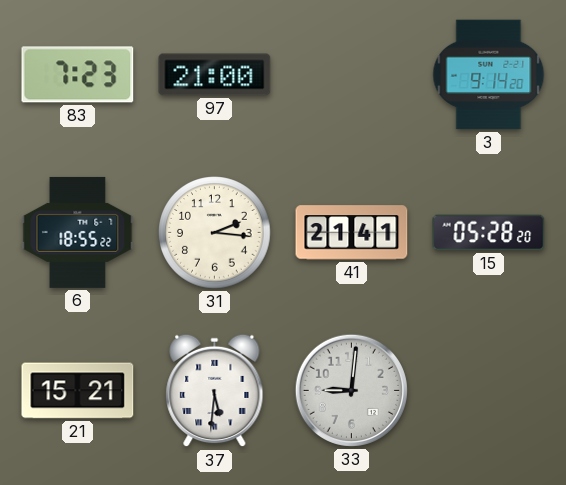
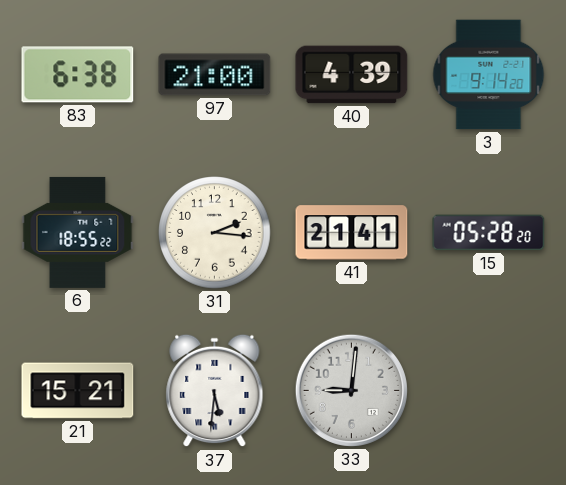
83: 7:23 -> 6:38
40: none -> 4:39
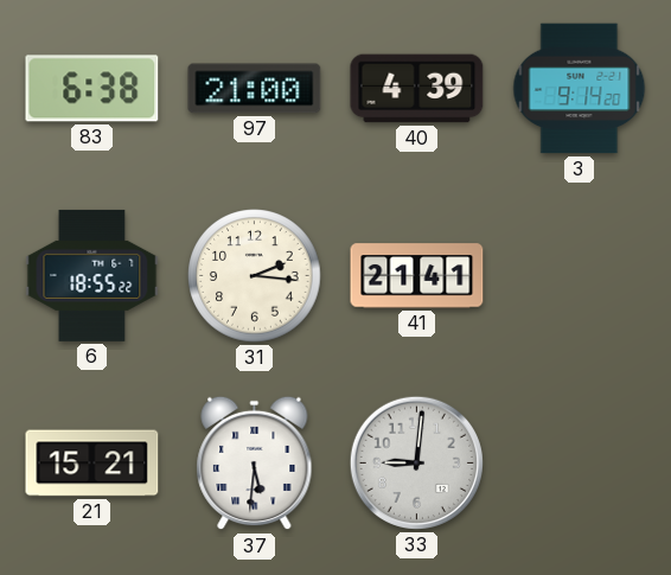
15: 05:28 -> none
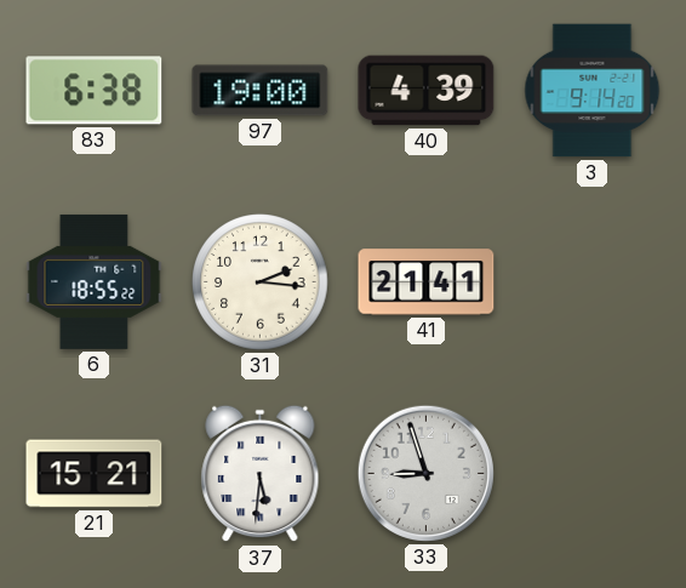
97: 21:00 -> 19:00
33: 9:01 -> 8:57
